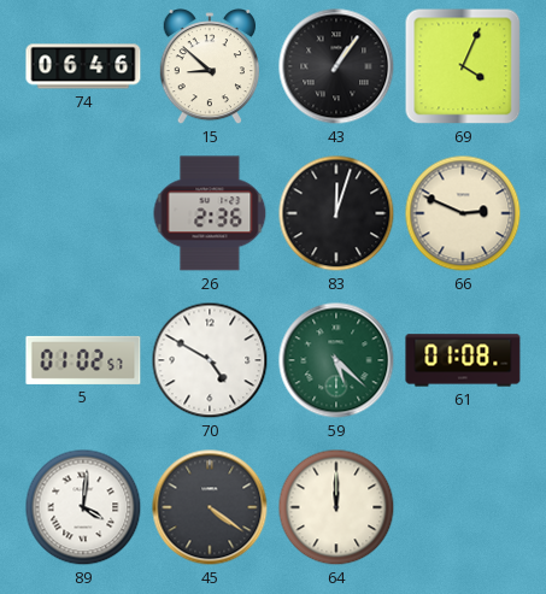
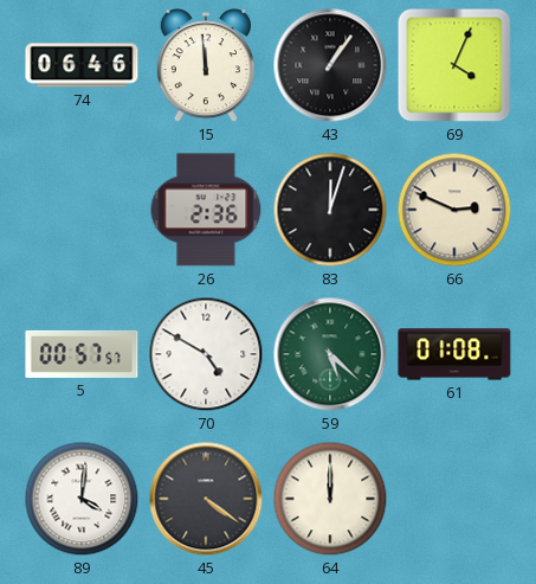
15: 8:52 -> 11:59
5: 01:02 -> 00:57
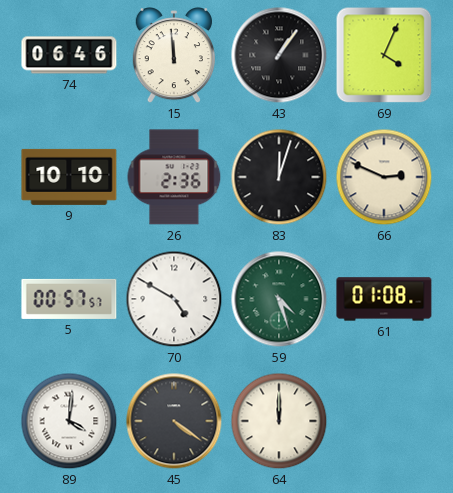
9: none -> 10:10
59: 5:22 -> 4:27
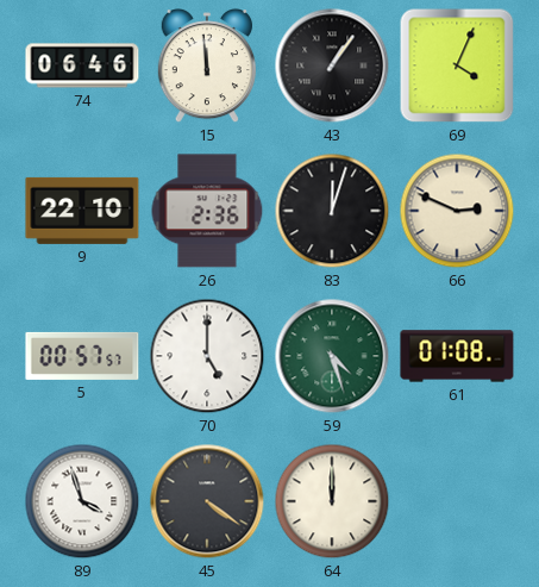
9: 10:10 -> 22:10
70: 4:50 -> 5:00
89: 4:01 -> 3:57
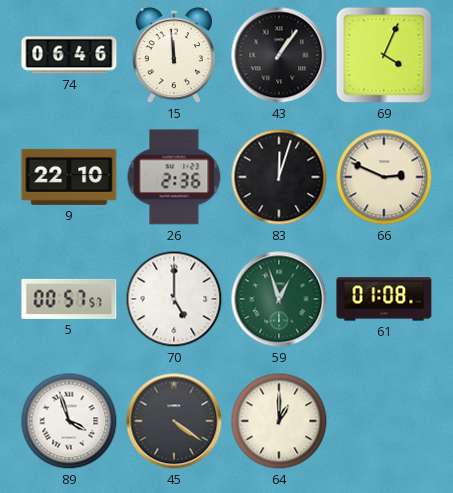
59: 4:27 -> 12:57
64: 12:00 -> 1:00
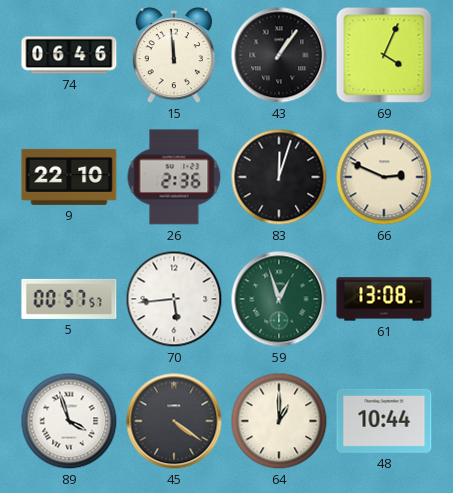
70: 5:00 -> 5:44
61: 01:08 -> 13:08
48: none -> 10:44
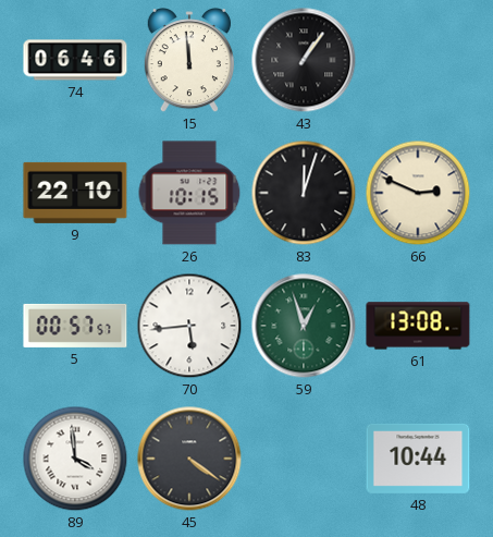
69: 4:04 -> none
26: 2:36 -> 10:15
89: 3:57 -> 3:59
64: 1:00 -> none
